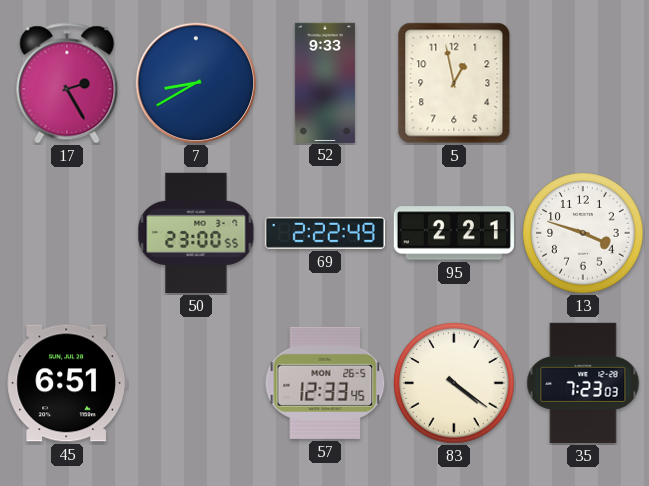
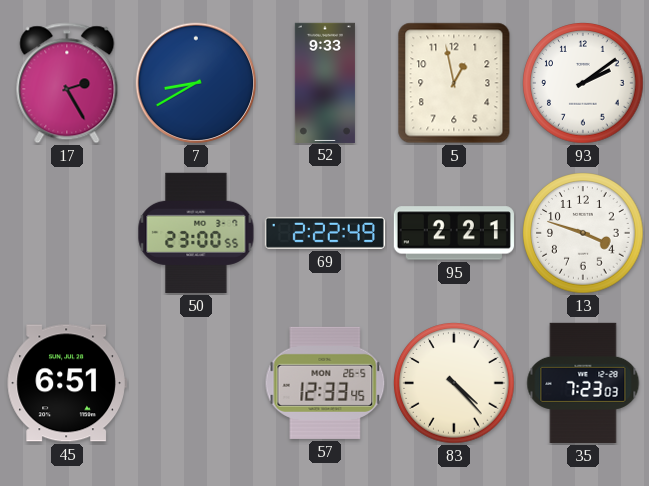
93: none -> 2:09
83: 4:21 -> 4:23
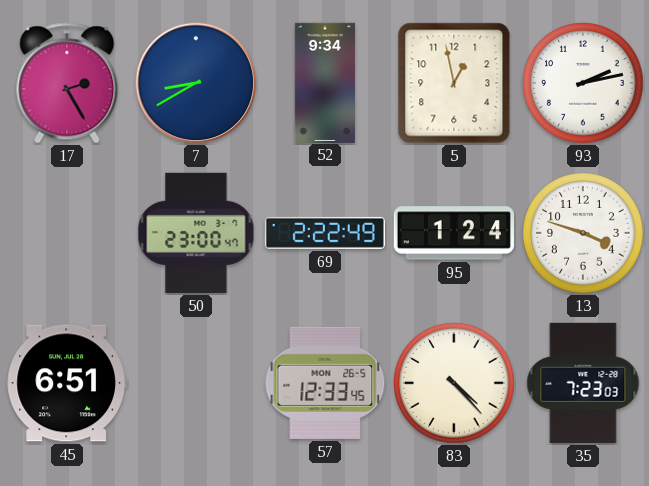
52: 9:33 -> 9:34
93: 2:09 -> 2:13
50: 23:00:55 -> 23:00:47
95: 2:21 -> 1:24
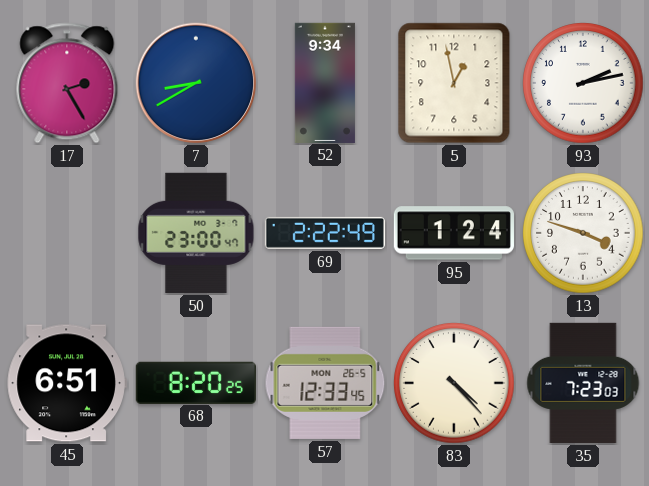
68: none -> 8:20
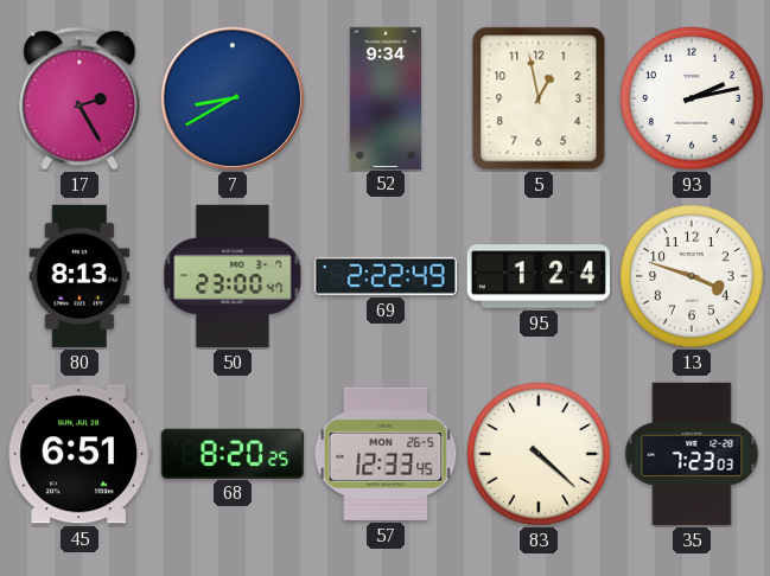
80: none -> 8:13
83: 4:23 -> 4:22
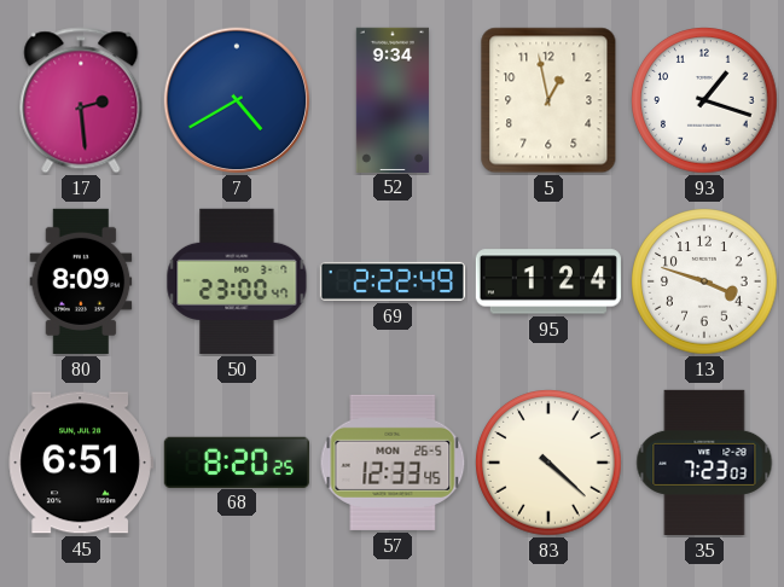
17: 2:25 -> 2:29
7: 8:40 -> 4:40
93: 2:13 -> 1:18
80: 8:13 -> 8:09
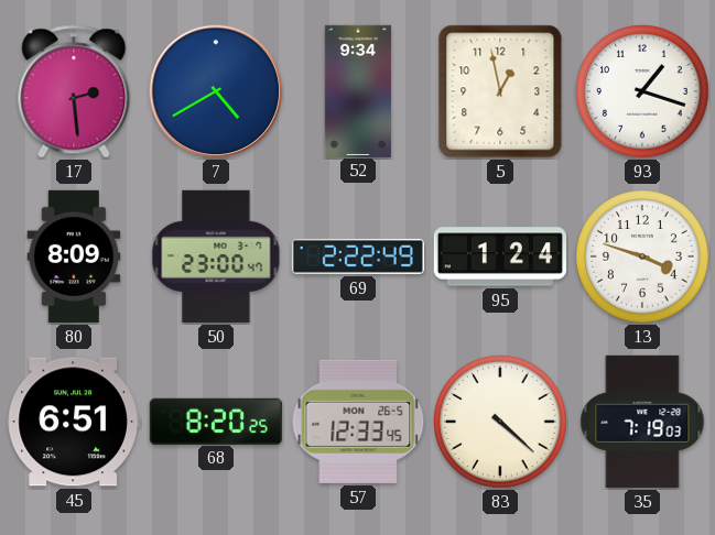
35: 7:23 -> 7:19
